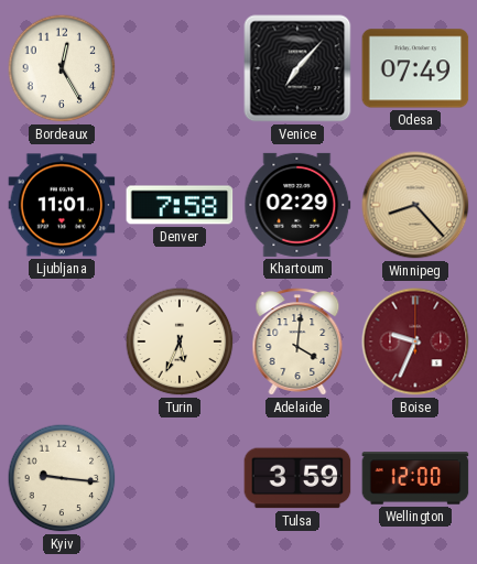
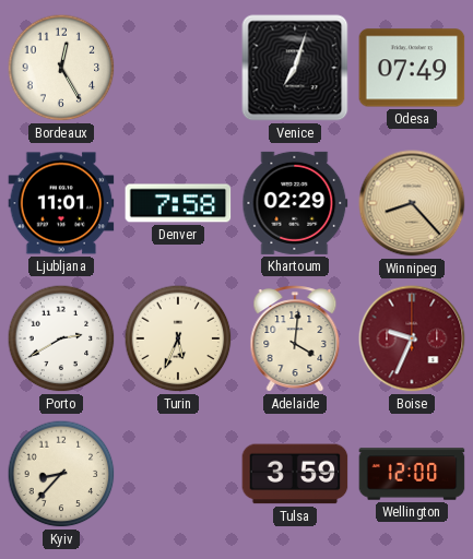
Venice: 7:07 -> 7:03
Porto: none -> 2:40
Kyiv: 9:16 -> 8:37
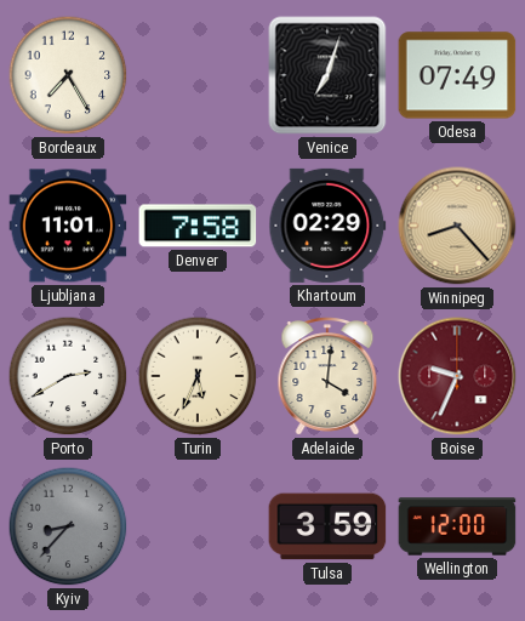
Bordeaux: 12:25 -> 7:25
Kyiv dial: cream -> grey
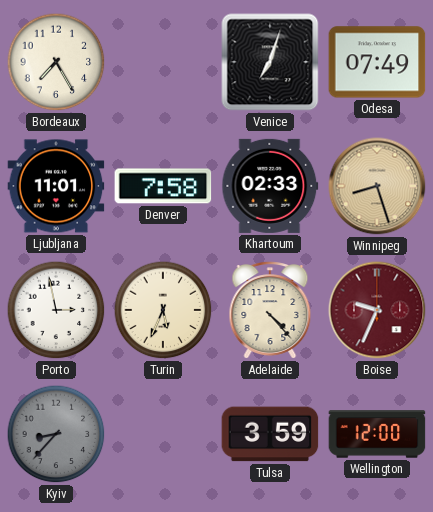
Khartoum: 02:29 -> 02:33
Winnipeg: 8:23 -> 8:27
Porto: 2:40 -> 2:58
Adelaide: 4:01 -> 4:23
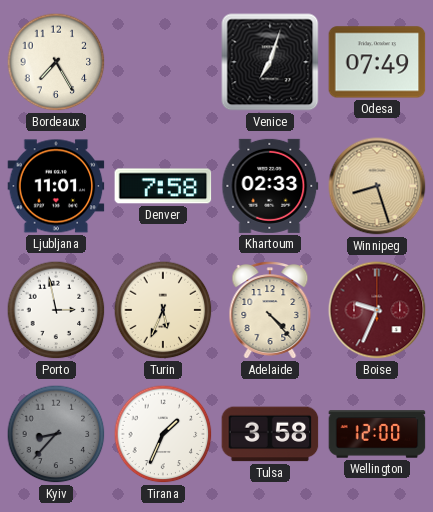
Tirana: none -> 1:34
Tulsa: 3:59 -> 3:58
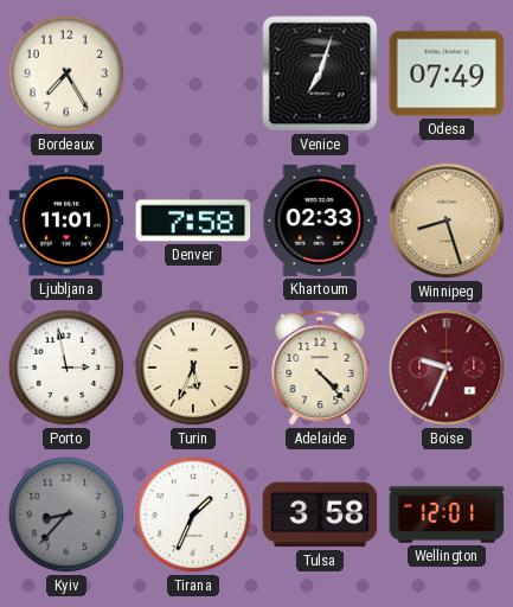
Wellington: 12:00 -> 12:01
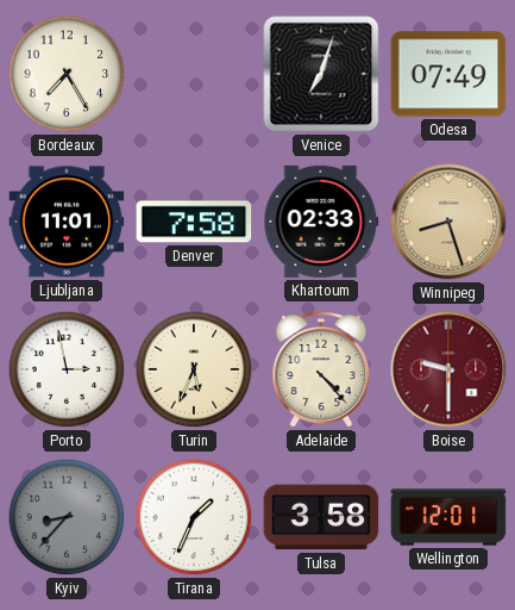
Boise: 9:34 -> 9:30
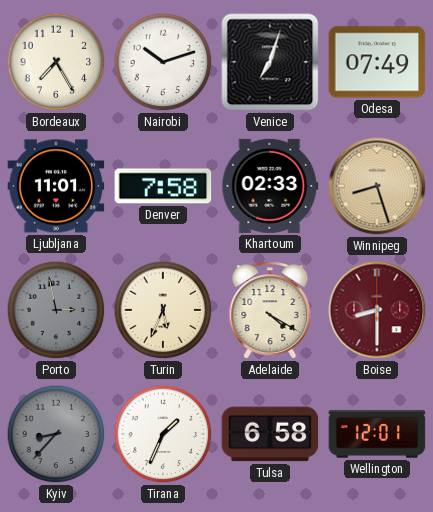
Nairobi: none -> 10:12
Porto dial: white -> grey
Adelaide: 4:23 -> 4:20
Boise: 9:30 -> 8:30
Tulsa: 3:58 -> 6:58
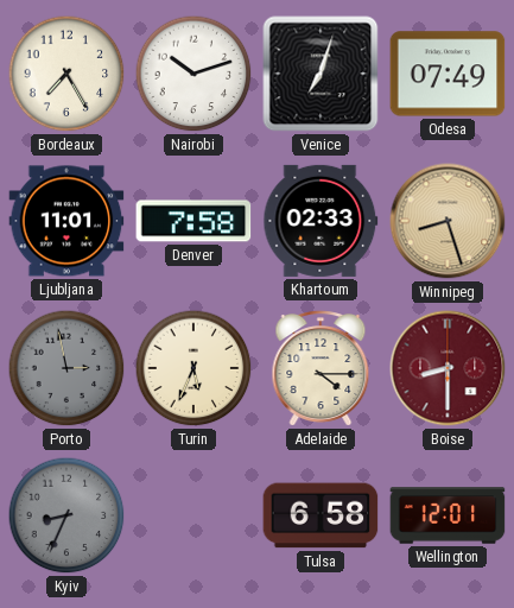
Adelaide: 4:20 -> 4:15
Kyiv: 8:37 -> 8:34
Tirana: 1:34 -> none
